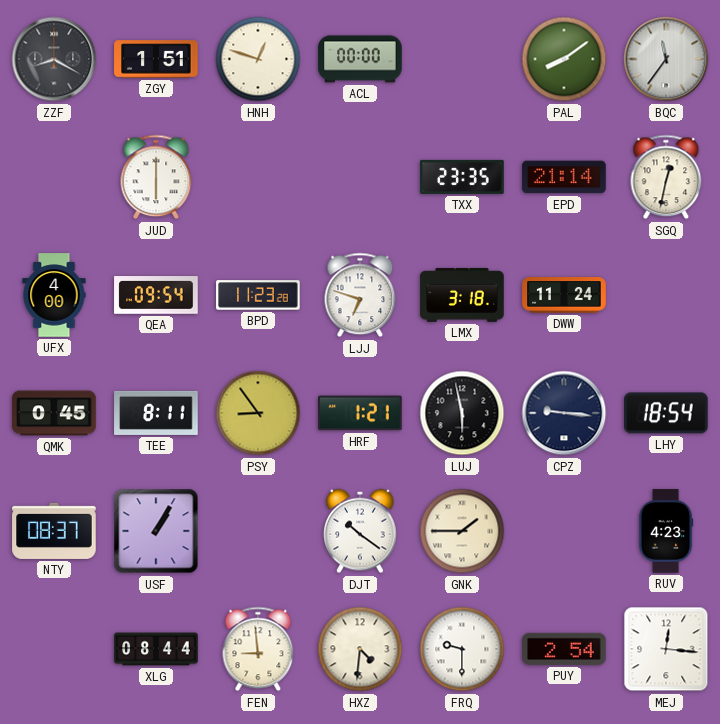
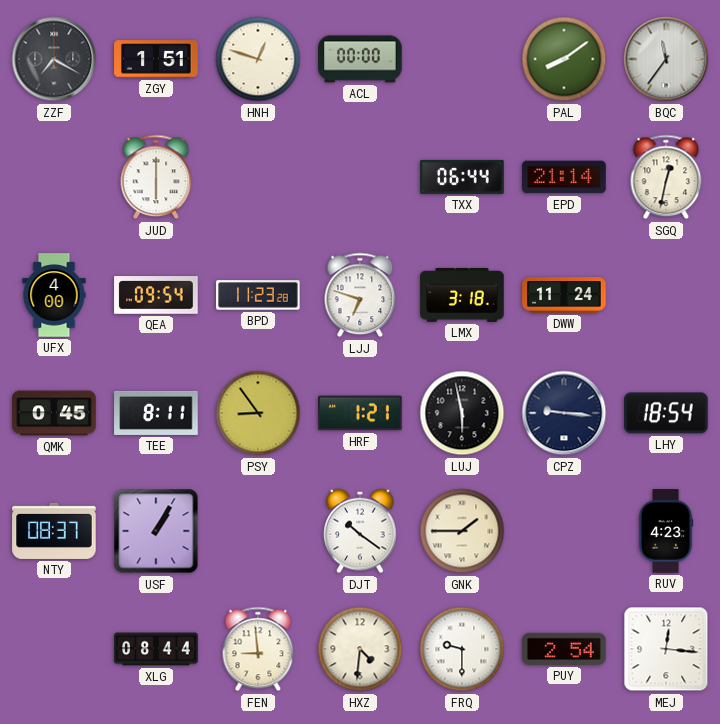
ZZF: 8:20 -> 7:20
TXX: 23:35 -> 06:44
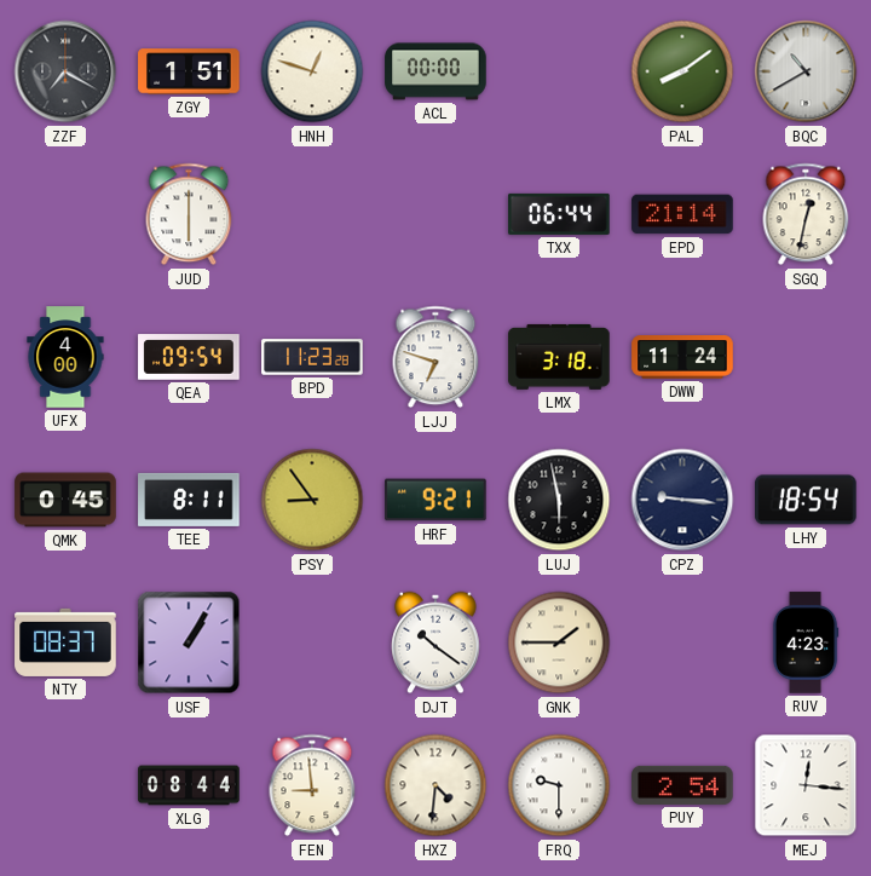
BQC: 11:36 -> 10:40
HRF: 1:21 -> 9:21
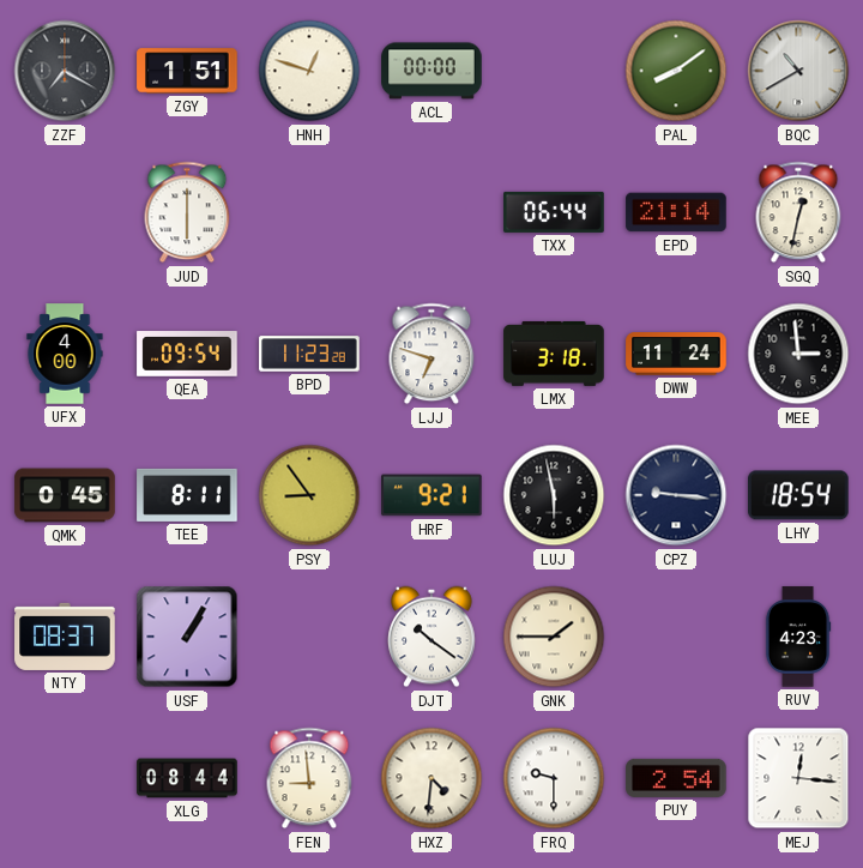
MEE: none -> 2:59
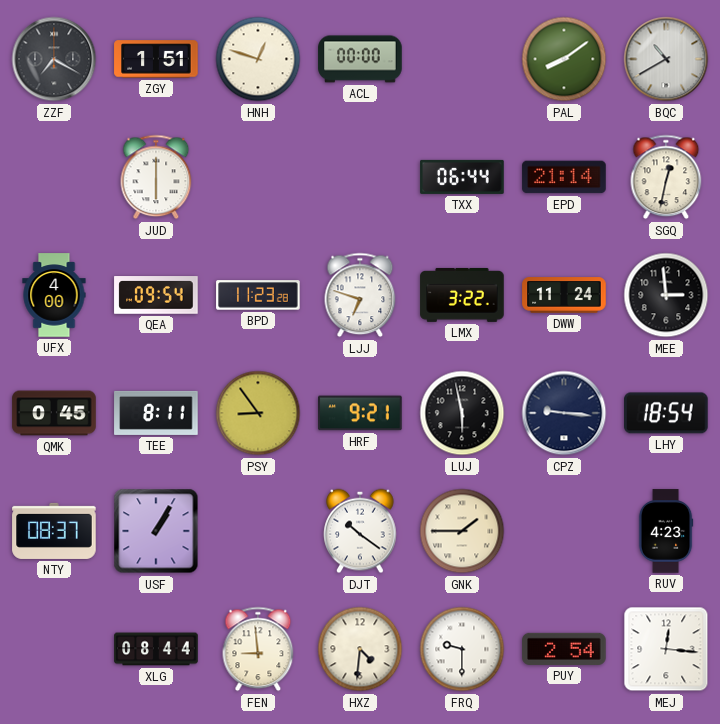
LMX: 3:18 -> 3:22
